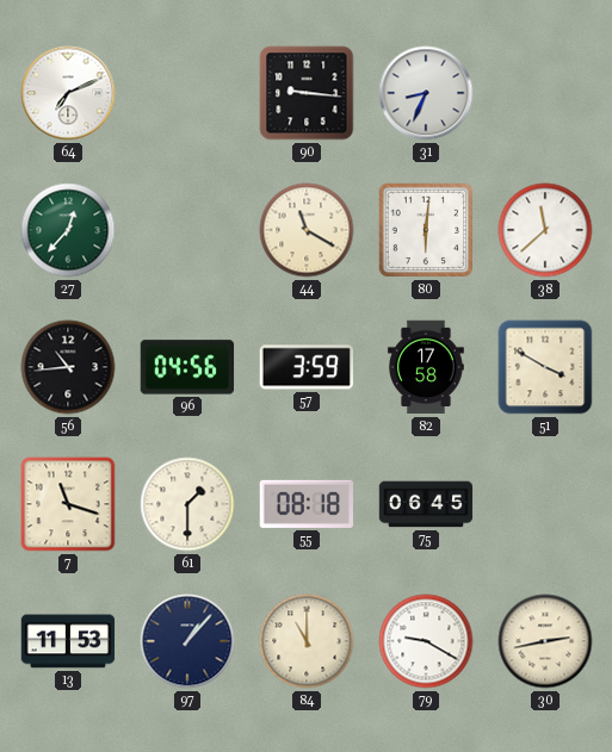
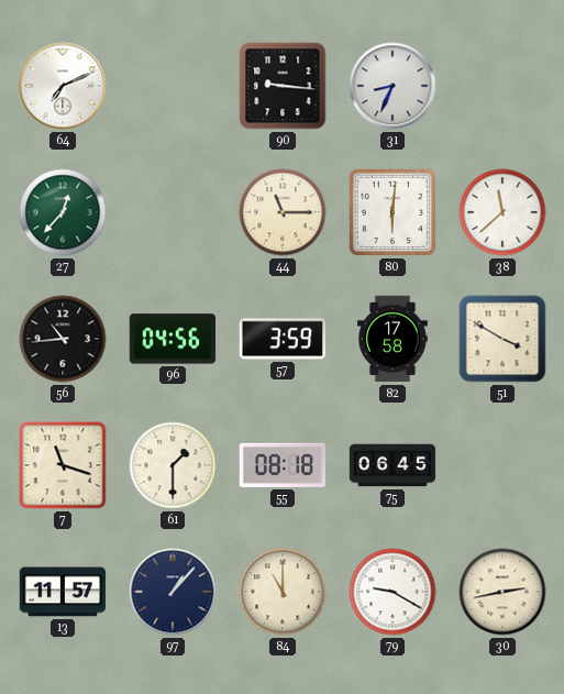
44: 11:20 -> 11:15
13: 11:53 -> 11:57
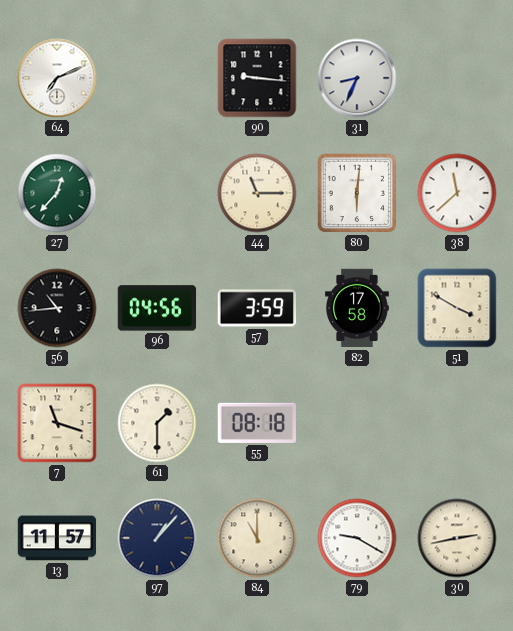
75: 06:45 -> none
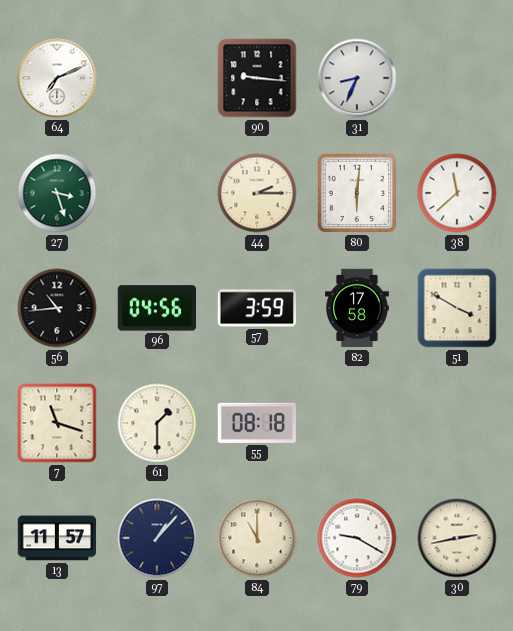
27: 12:37 -> 3:27
44: 11:15 -> 2:15
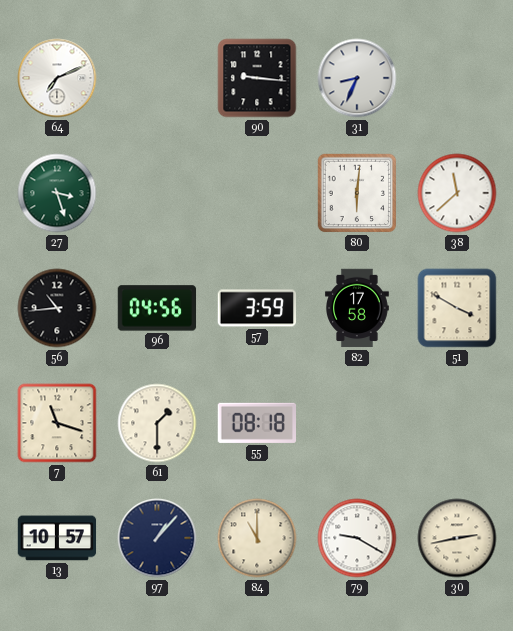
44: 2:15 -> none
13: 11:57 -> 10:57
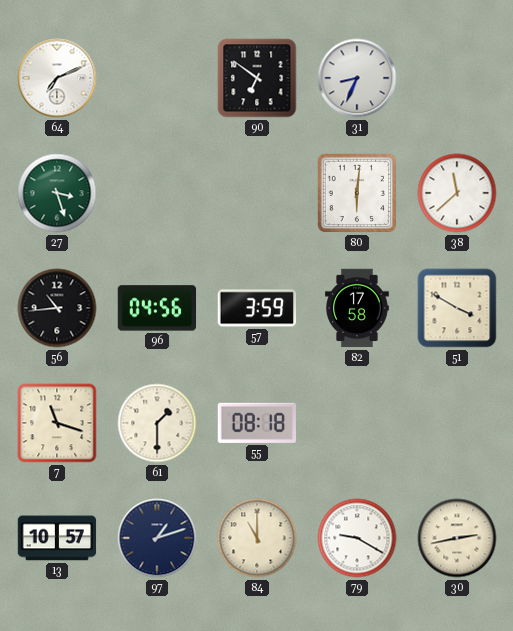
90: 9:16 -> 6:51
97: 1:07 -> 1:12
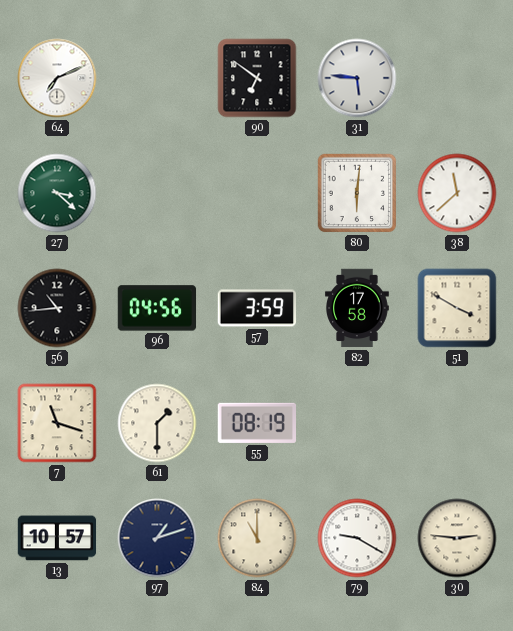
31: 8:34 -> 5:46
27: 3:27 -> 3:22
55: 08:18 -> 08:19
30: 2:43 -> 2:46
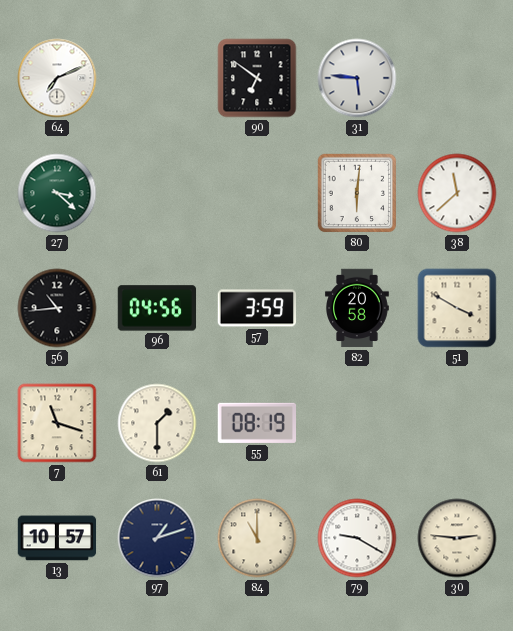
82: 17:58 -> 20:58
